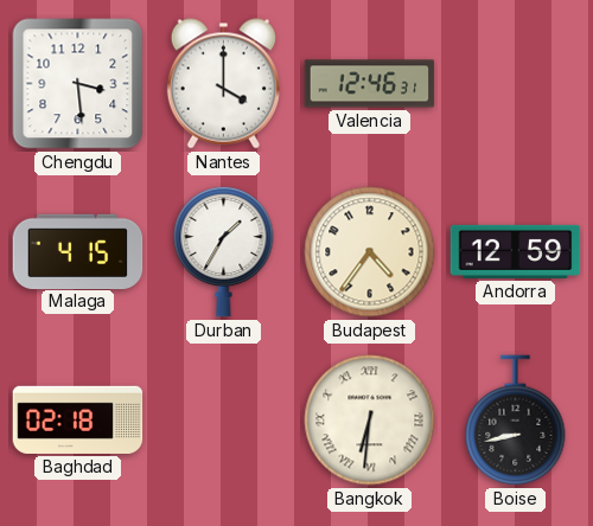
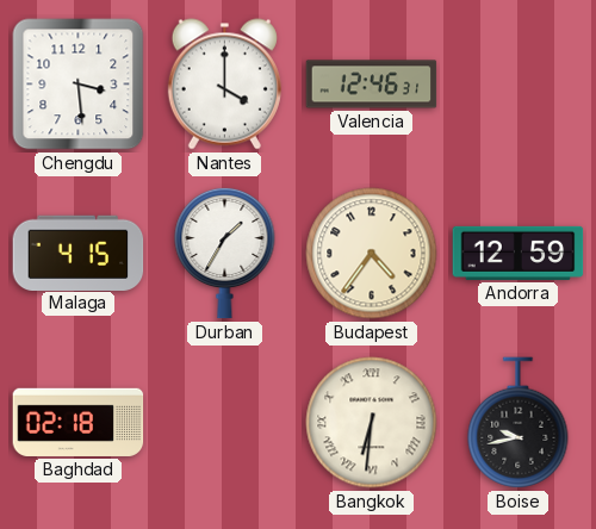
Boise: 8:43 -> 9:43
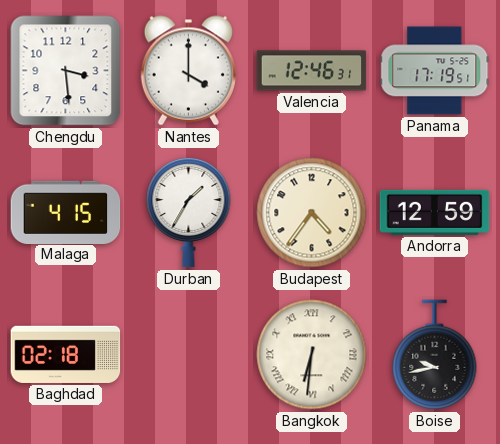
Panama: none -> 17:19
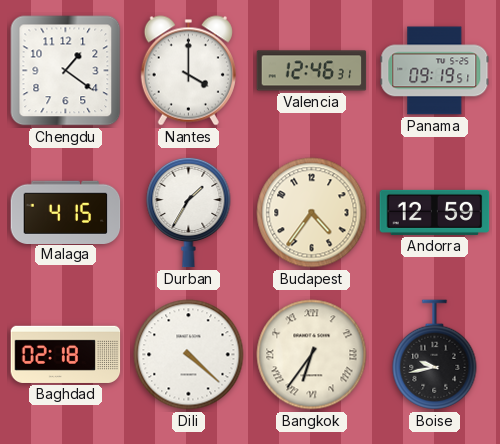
Chengdu: 3:29 -> 1:21
Panama: 17:19 -> 09:19
Dili: none -> 4:22
Bangkok: 6:31 -> 6:36
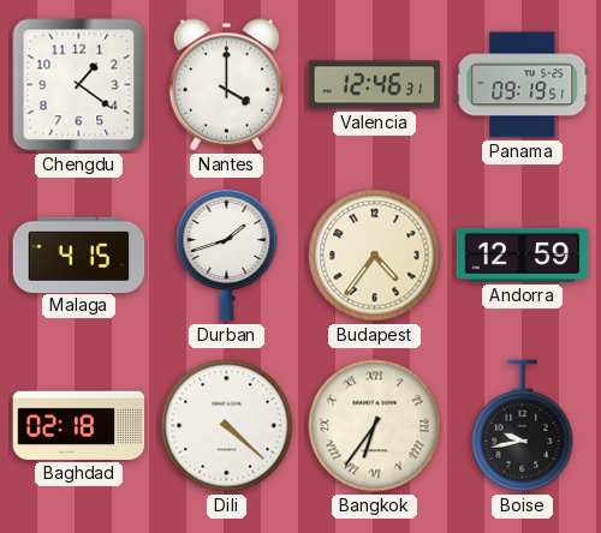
Durban: 1:35 -> 1:42
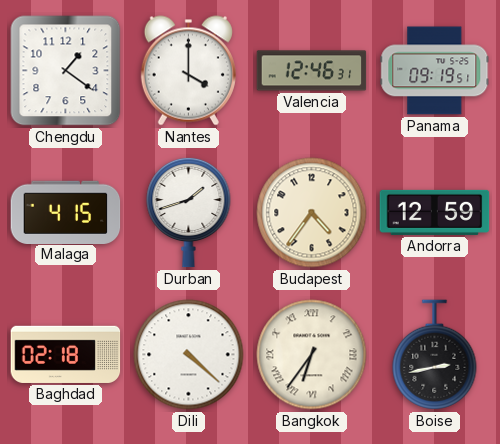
Boise: 9:43 -> 2:43
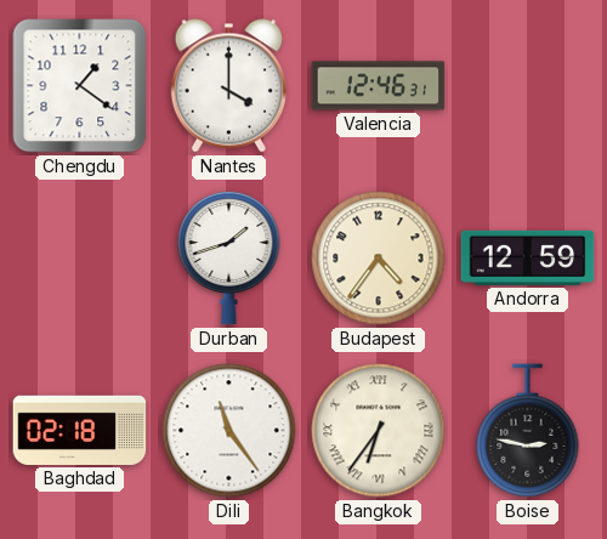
Panama: 09:19 -> none
Malaga: 4:15 -> none
Dili: 4:22 -> 11:24
Boise: 2:43 -> 2:47
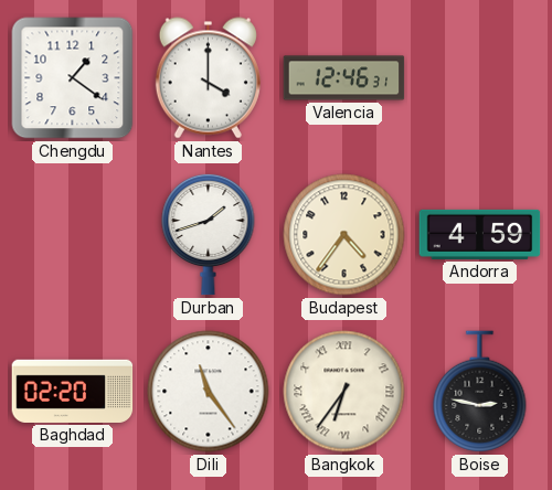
Andorra: 12:59 -> 4:59
Baghdad: 02:18 -> 02:20
